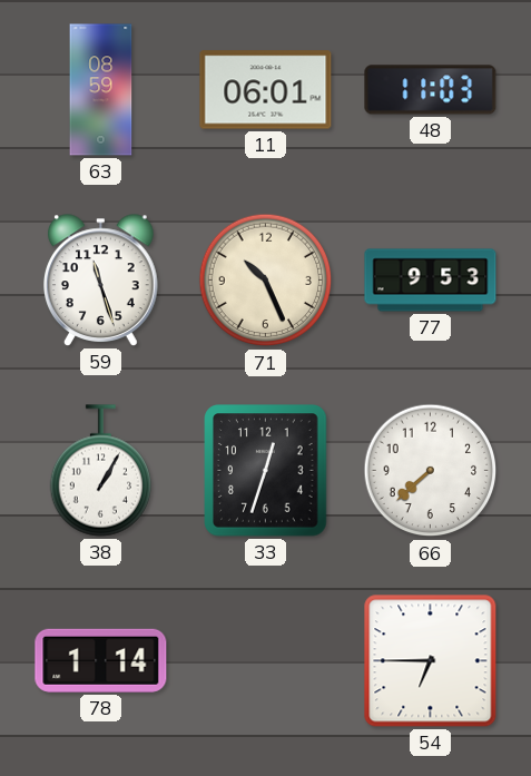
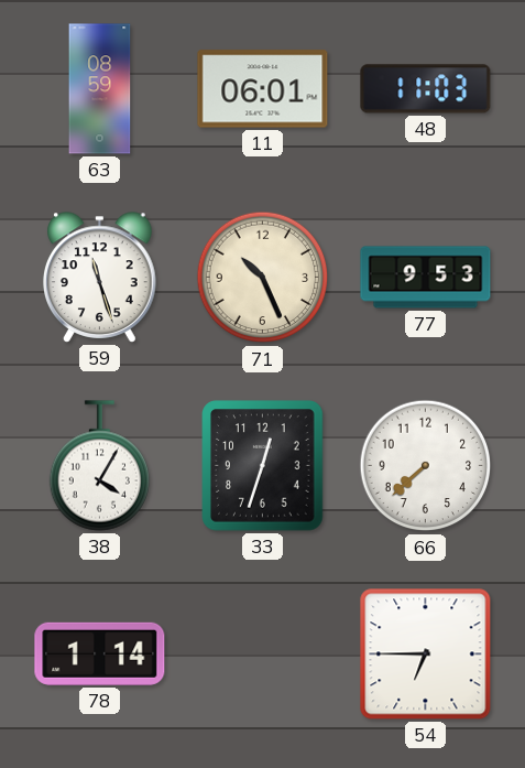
38: 1:05 -> 4:05
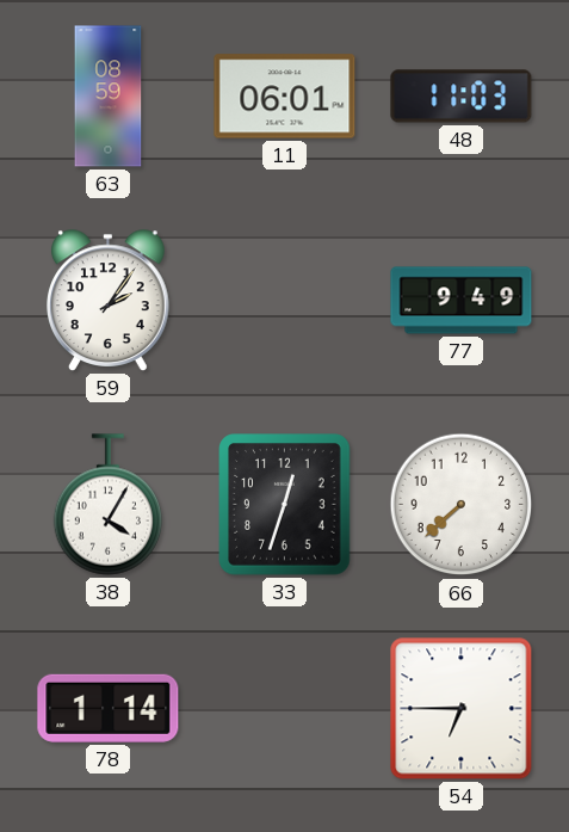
59: 11:27 -> 2:06
71: 10:26 -> none
77: 9:53 -> 9:49
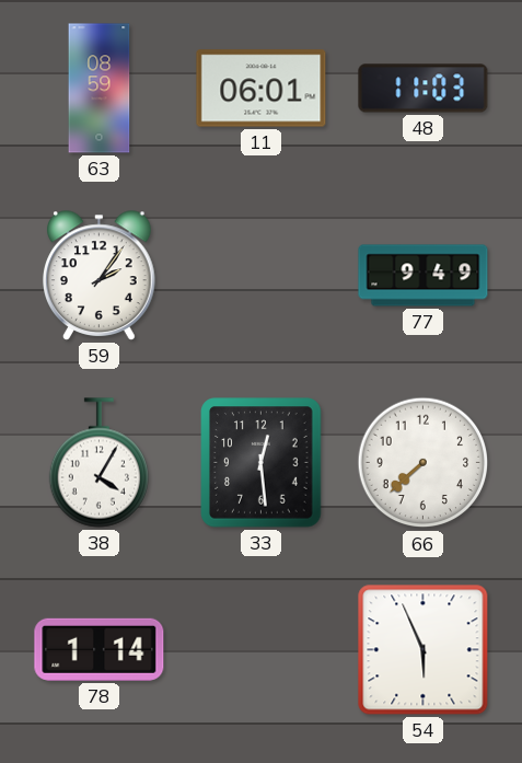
33: 12:33 -> 12:29
54: 6:45 -> 5:56
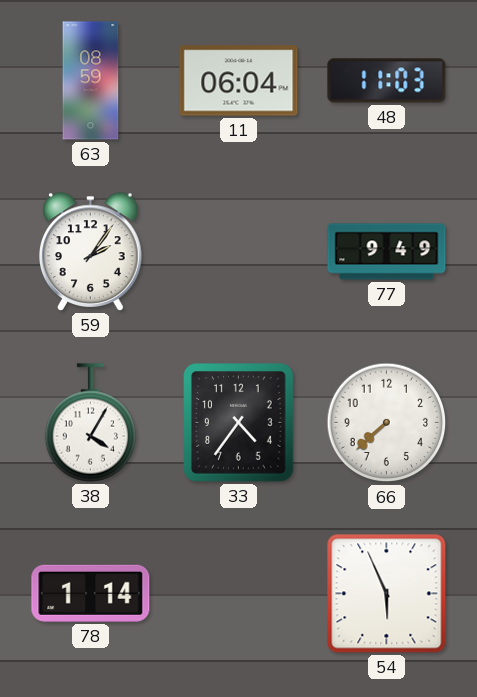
11: 06:01 -> 06:04
33: 12:29 -> 4:36
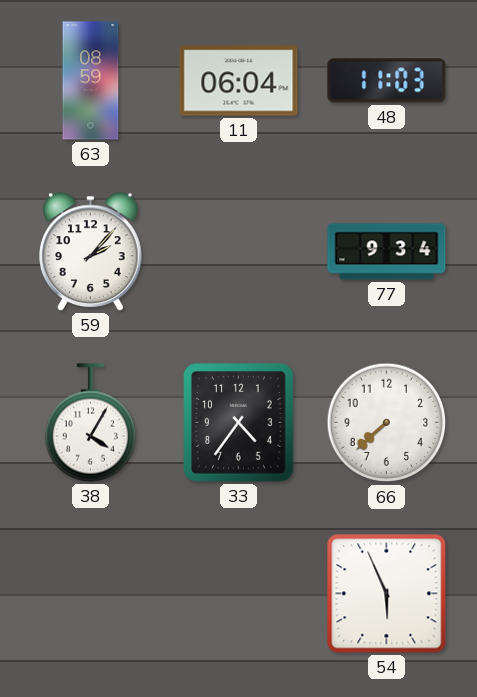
59: 2:06 -> 2:07
77: 9:49 -> 9:34
78: 1:14 -> none
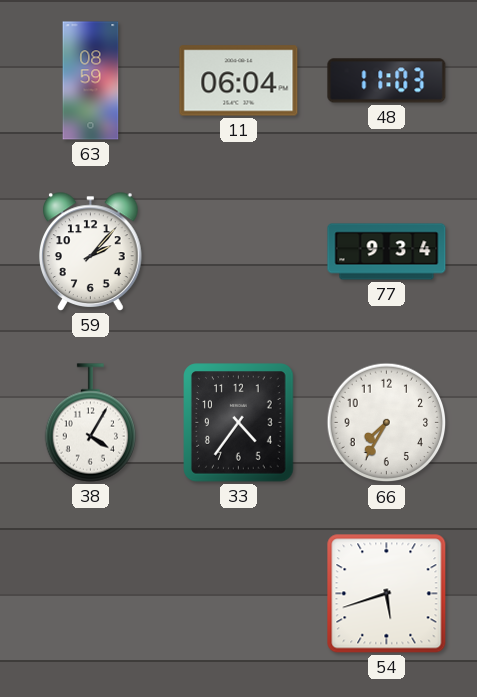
66: 7:38 -> 7:35
54: 5:56 -> 5:42
